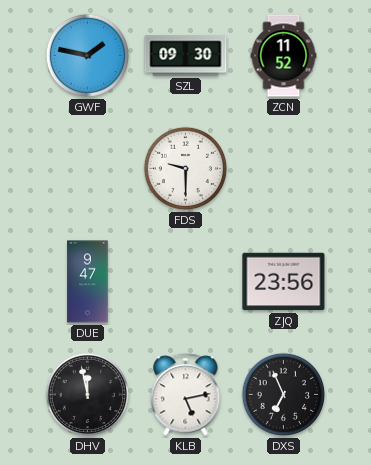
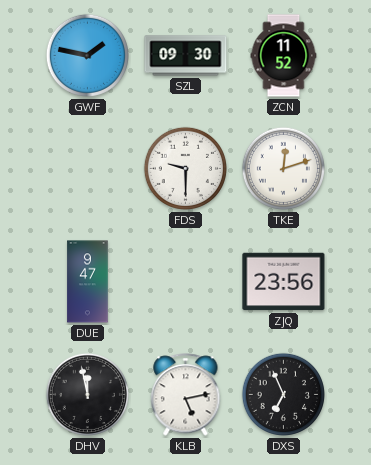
TKE: none -> 12:12
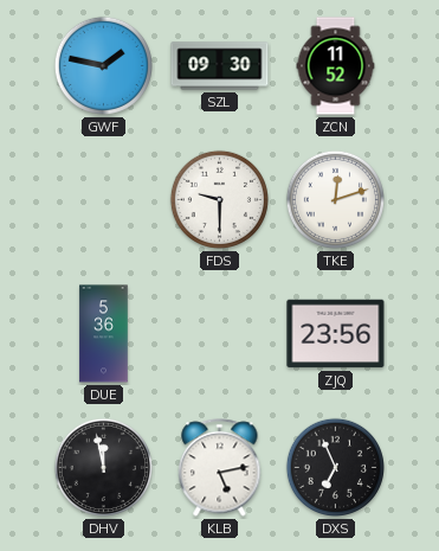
DUE: 9:47 -> 5:36
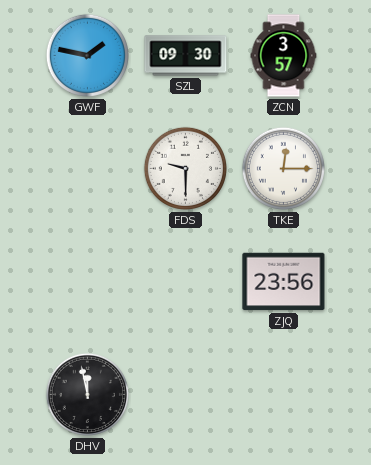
ZCN: 11:52 -> 3:57
TKE: 12:12 -> 12:15
DUE: 5:36 -> none
KLB: 5:13 -> none
DXS: 6:56 -> none
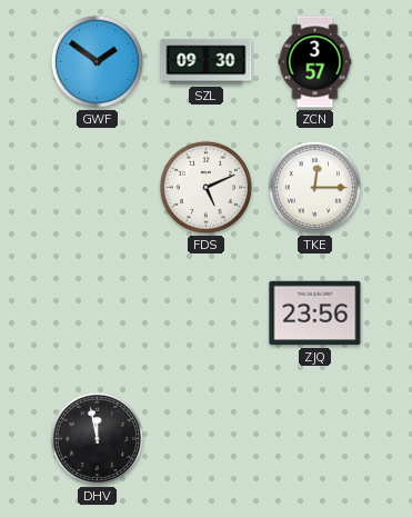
GWF: 1:47 -> 1:51
FDS: 9:30 -> 5:11
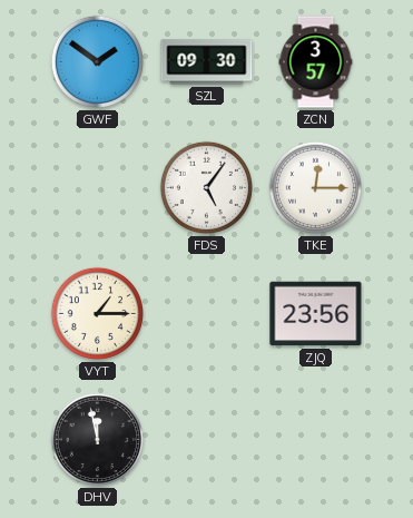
FDS: 5:11 -> 5:06
VYT: none -> 1:15
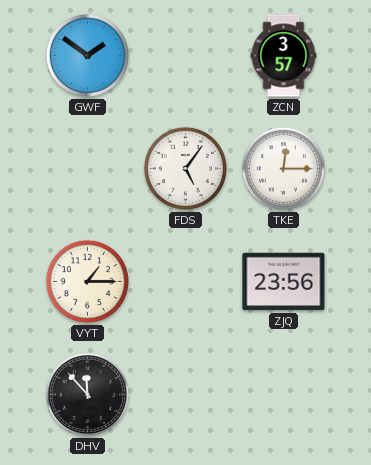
SZL: 09:30 -> none
DHV: 11:58 -> 11:53
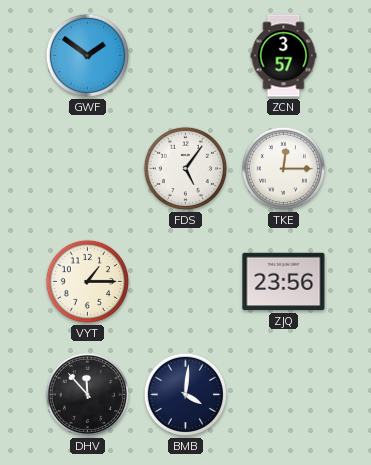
BMB: none -> 4:01
